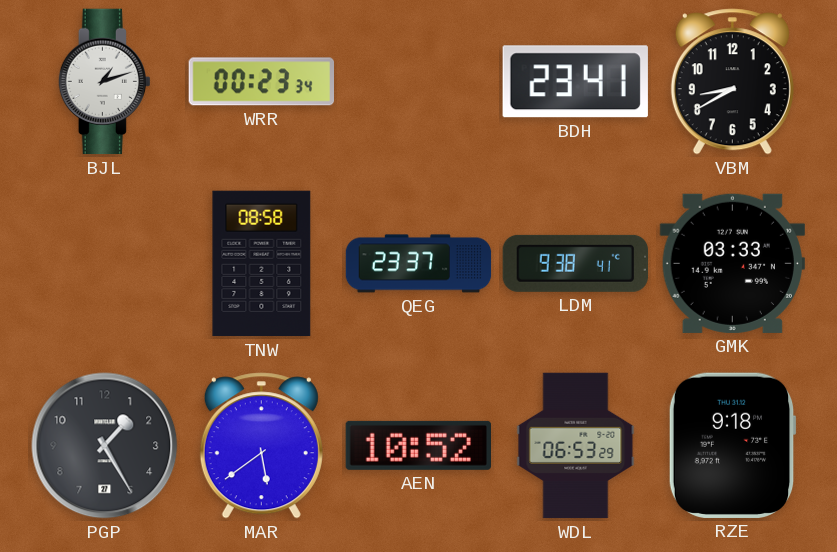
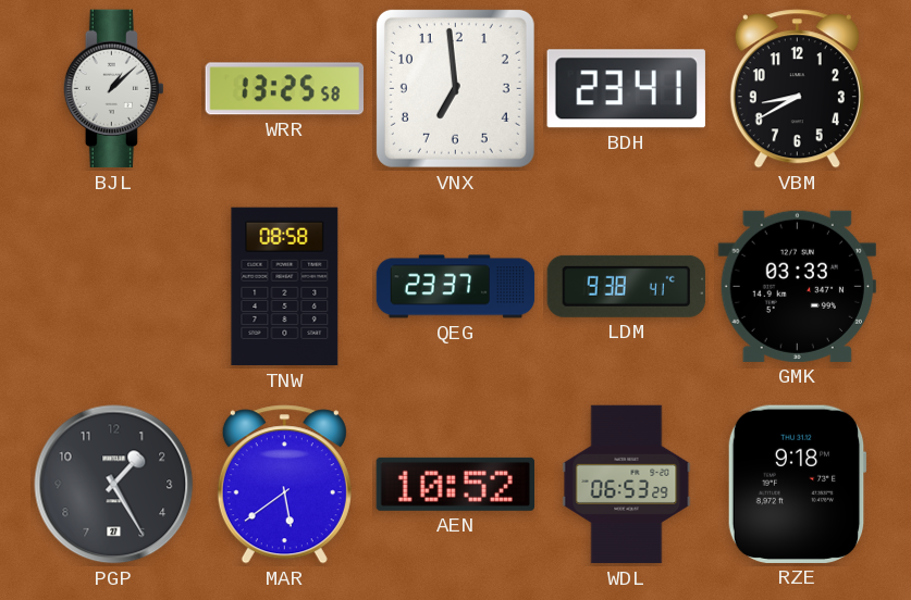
BJL: 1:12 -> 1:08
WRR: 00:23 -> 13:25
VNX: none -> 6:59
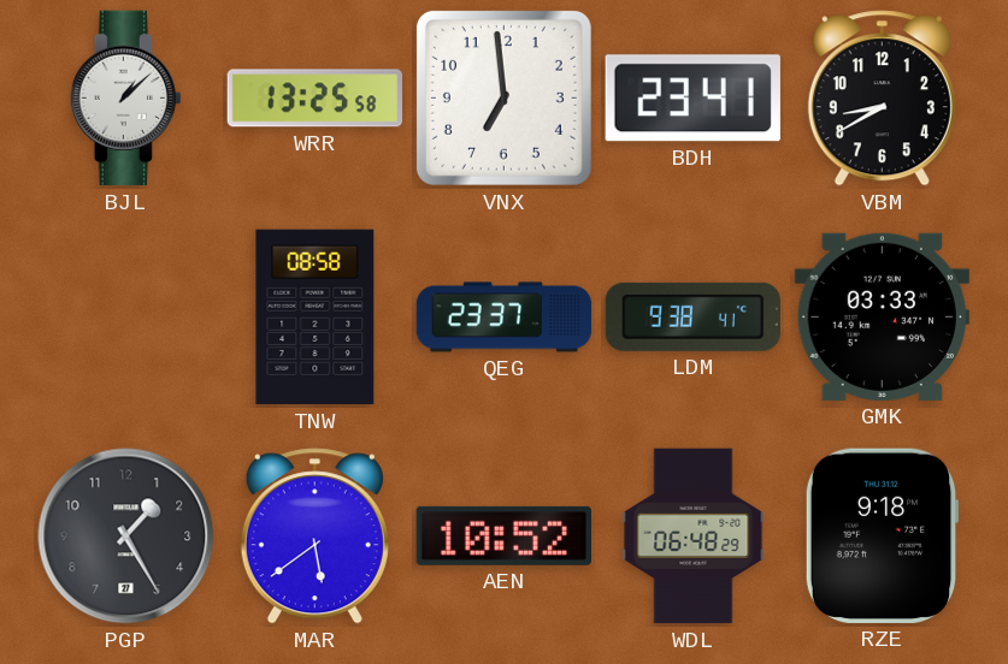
WDL: 06:53 -> 06:48
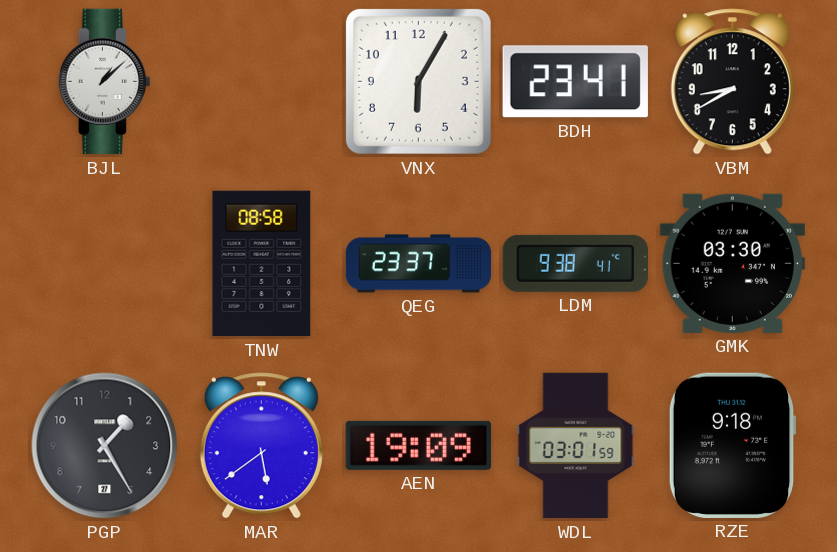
WRR: 13:25 -> none
VNX: 6:59 -> 6:05
GMK: 03:33 -> 03:30
AEN: 10:52 -> 19:09
WDL: 06:48 -> 03:01
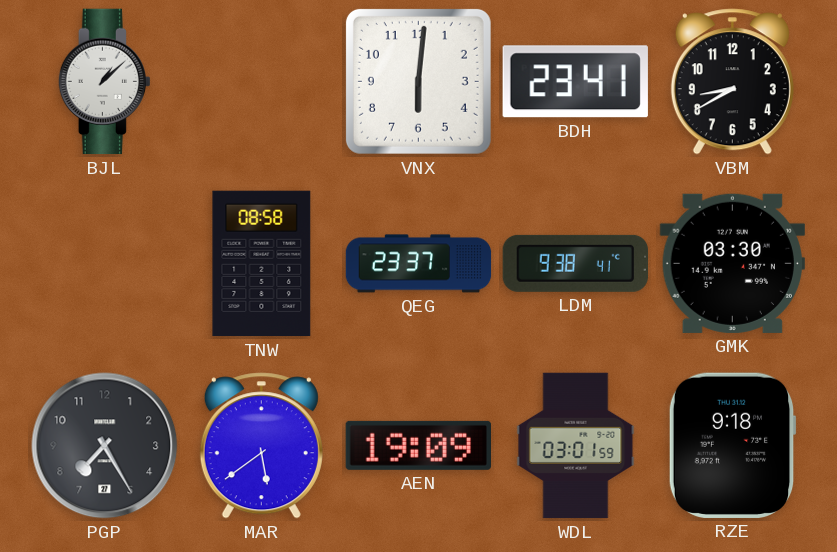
VNX: 6:05 -> 6:01
PGP: 1:25 -> 7:25
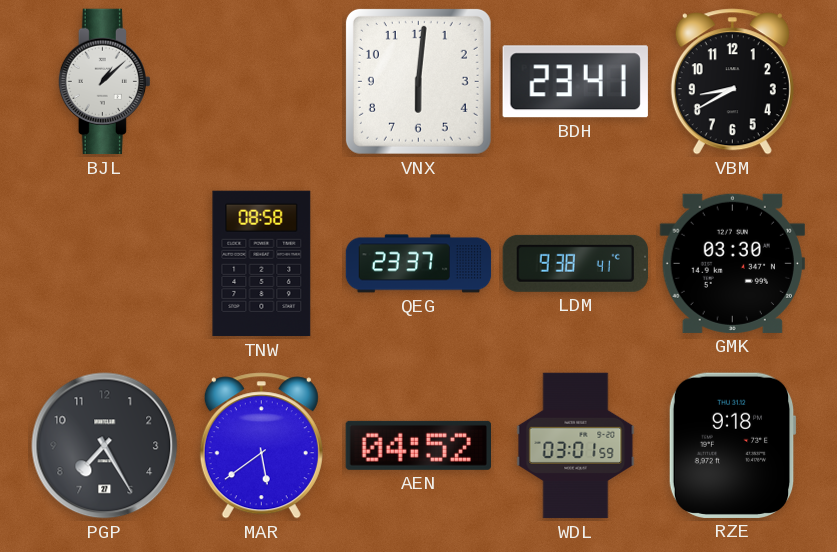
AEN: 19:09 -> 04:52
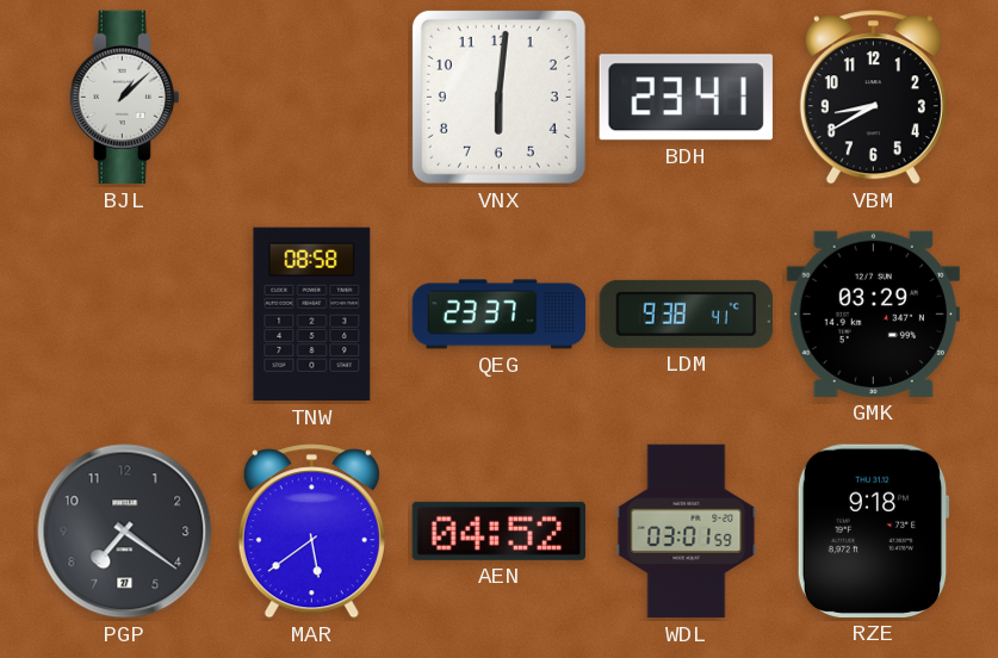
GMK: 03:30 -> 03:29
PGP: 7:25 -> 7:21
